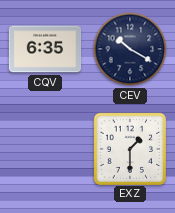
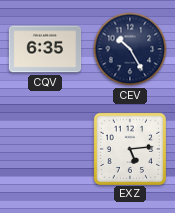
CEV: 10:20 -> 10:25
EXZ: 1:30 -> 5:14
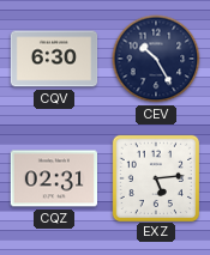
CQV: 6:35 -> 6:30
CQZ: none -> 02:31
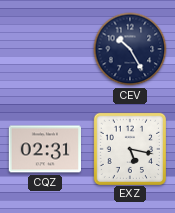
CQV: 6:30 -> none
EXZ: 5:14 -> 5:17
